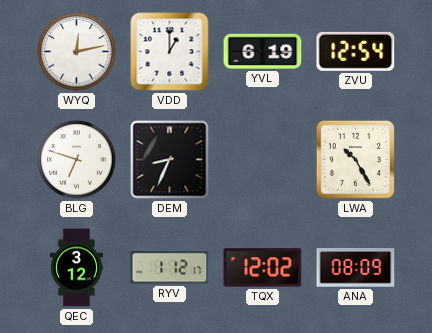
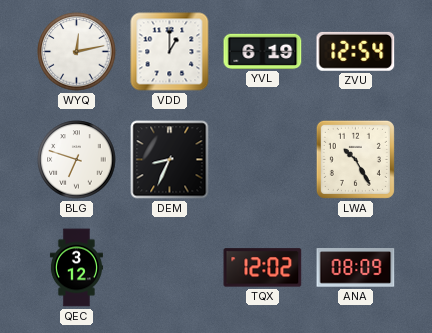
RYV: 1:12 -> none
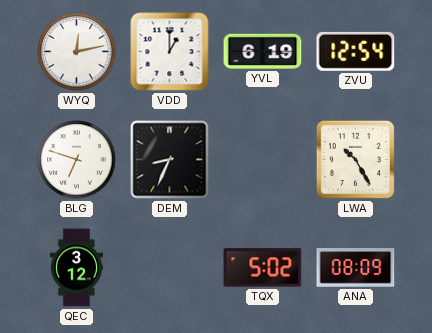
TQX: 12:02 -> 5:02
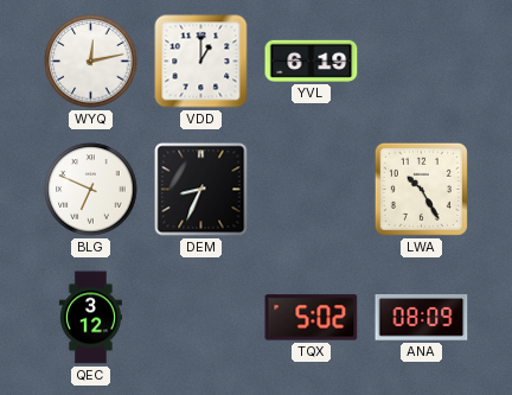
ZVU: 12:54 -> none
BLG: 6:48 -> 6:49
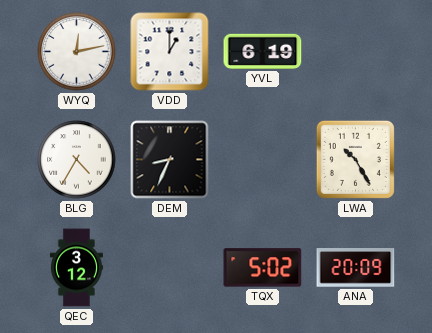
BLG: 6:49 -> 4:35
ANA: 08:09 -> 20:09
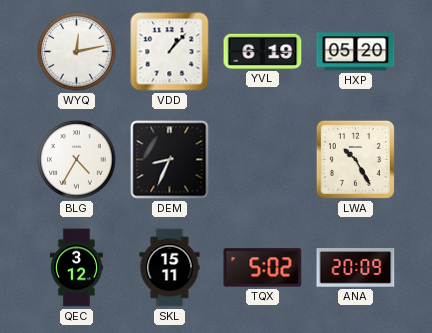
VDD: 1:00 -> 1:07
HXP: none -> 05:20
SKL: none -> 15:11
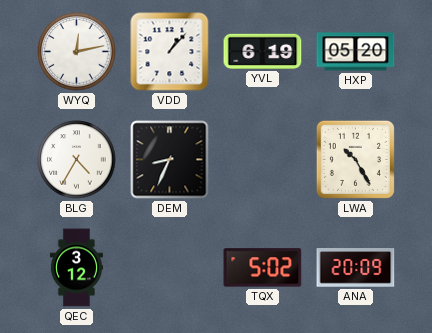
SKL: 15:11 -> none
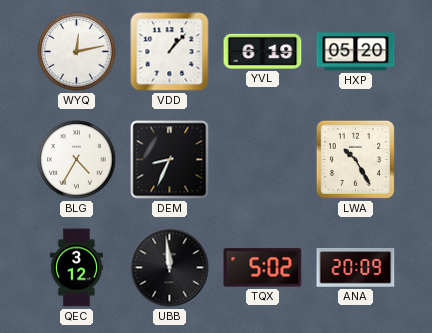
UBB: none -> 11:59
